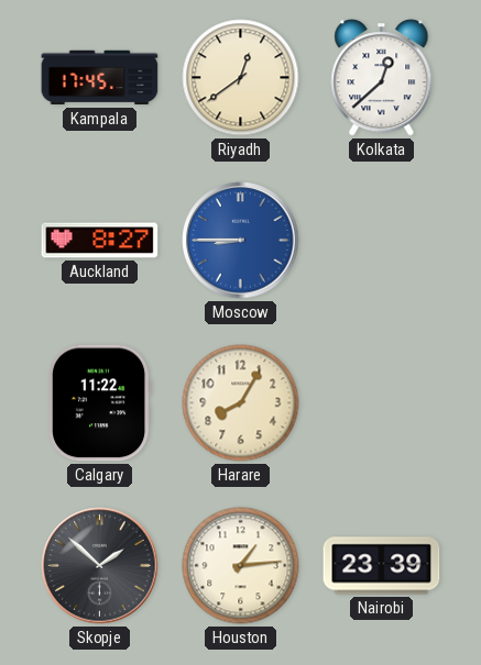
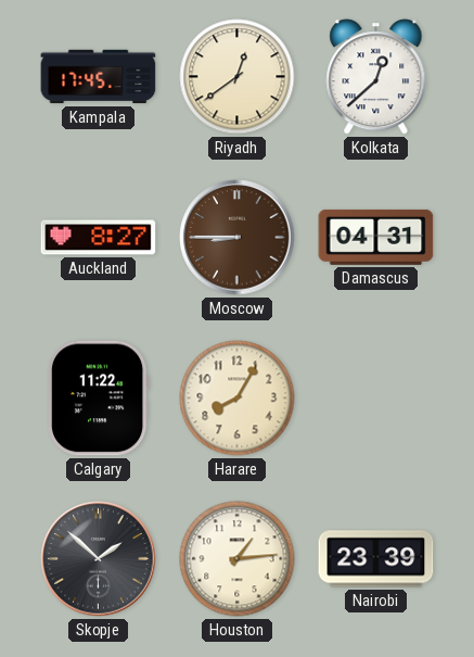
Moscow dial: blue -> brown
Damascus: none -> 04:31
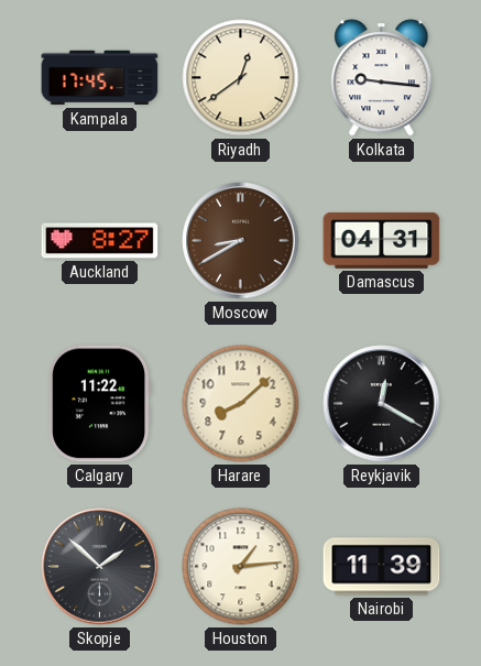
Kolkata: 12:38 -> 9:16
Moscow: 8:45 -> 8:40
Harare: 8:05 -> 8:08
Reykjavik: none -> 12:20
Nairobi: 23:39 -> 11:39
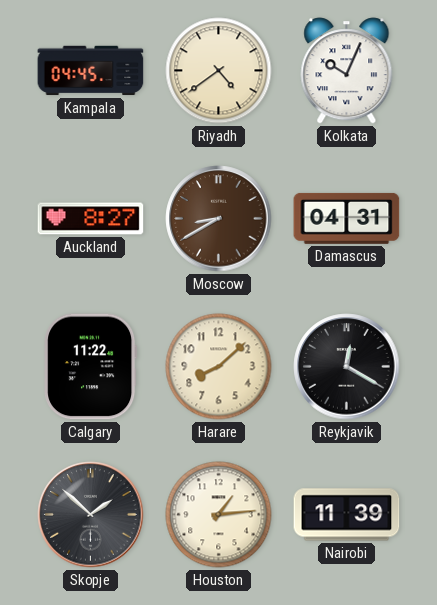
Kampala: 17:45 -> 04:45
Riyadh: 12:39 -> 4:39
Kolkata: 9:16 -> 10:04
